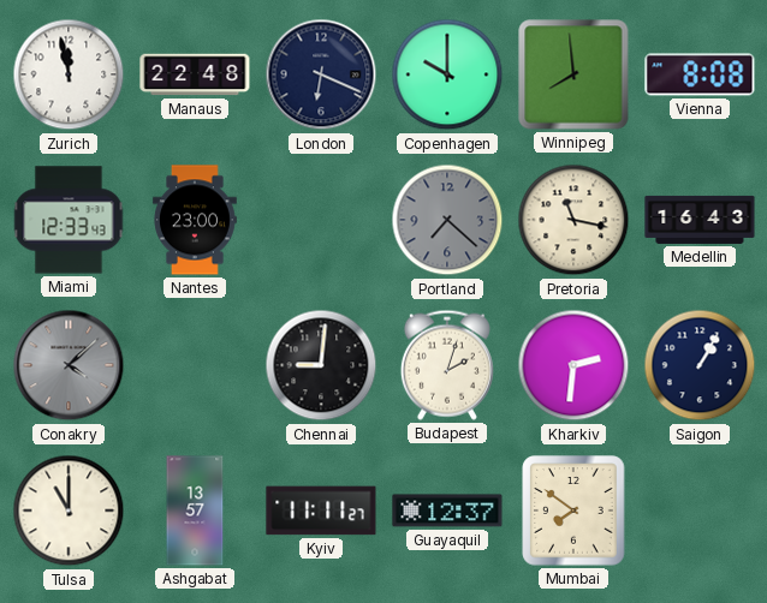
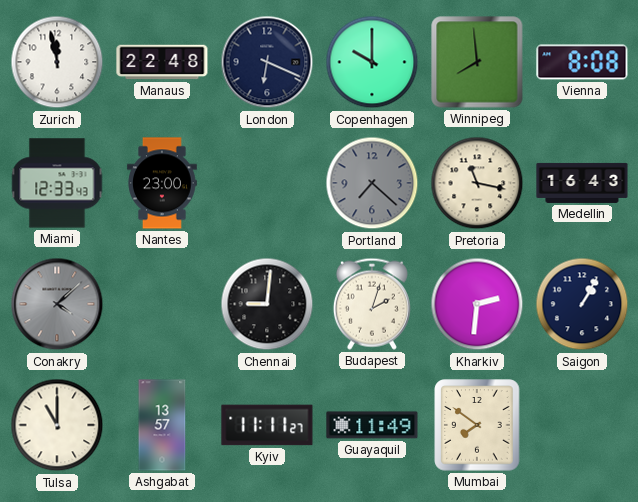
Guayaquil: 12:37 -> 11:49
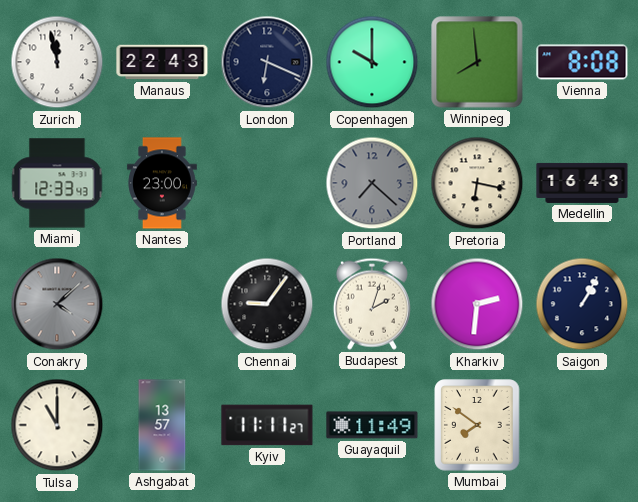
Manaus: 22:48 -> 22:43
Pretoria: 11:17 -> 6:17
Chennai: 9:01 -> 9:06
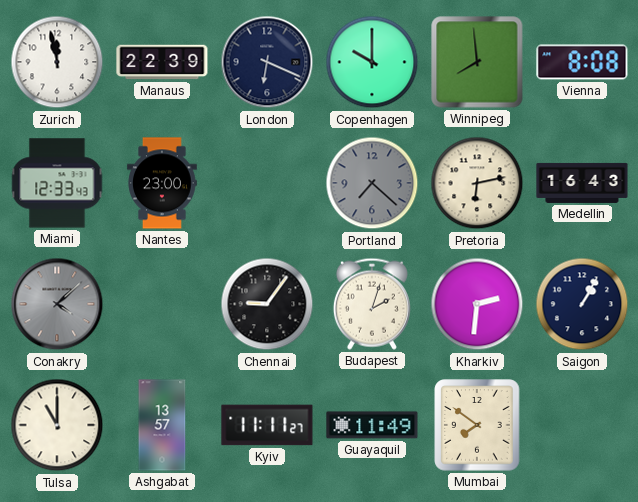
Manaus: 22:43 -> 22:39
Pretoria: 6:17 -> 6:13
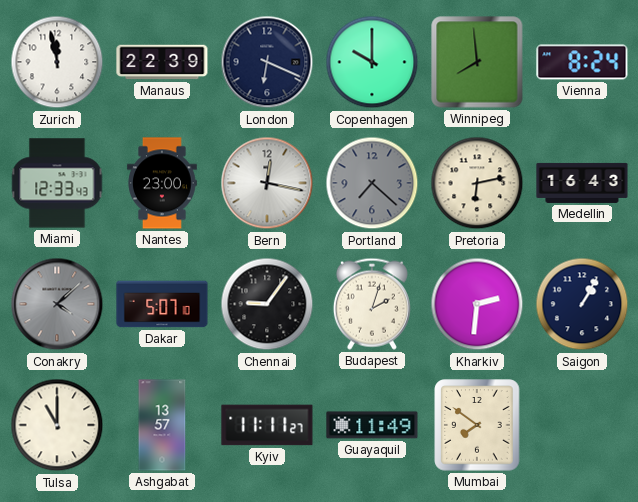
Vienna: 8:08 -> 8:24
Bern: none -> 12:17
Dakar: none -> 5:07
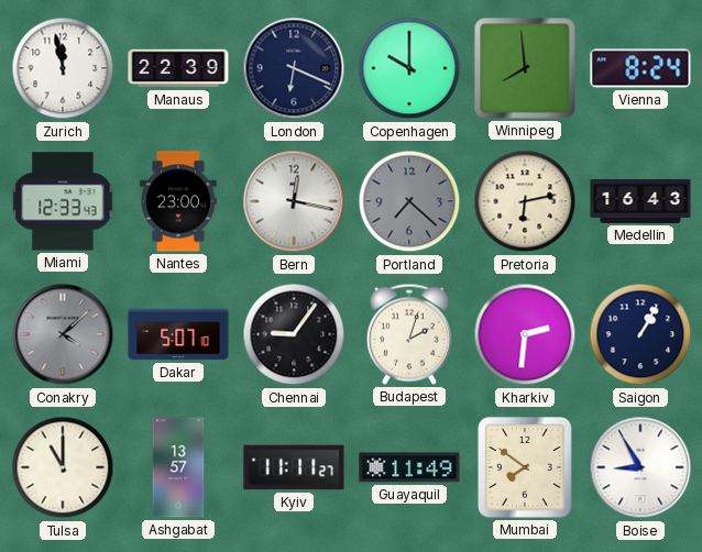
Boise: none -> 8:55
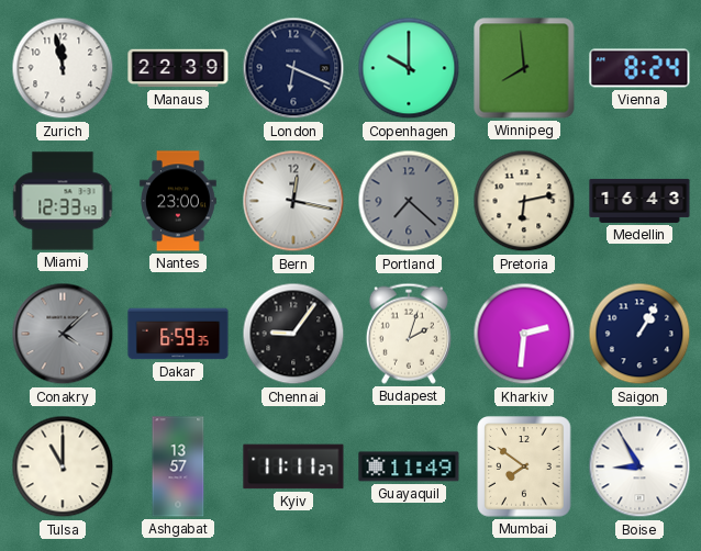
Dakar: 5:07 -> 6:59
